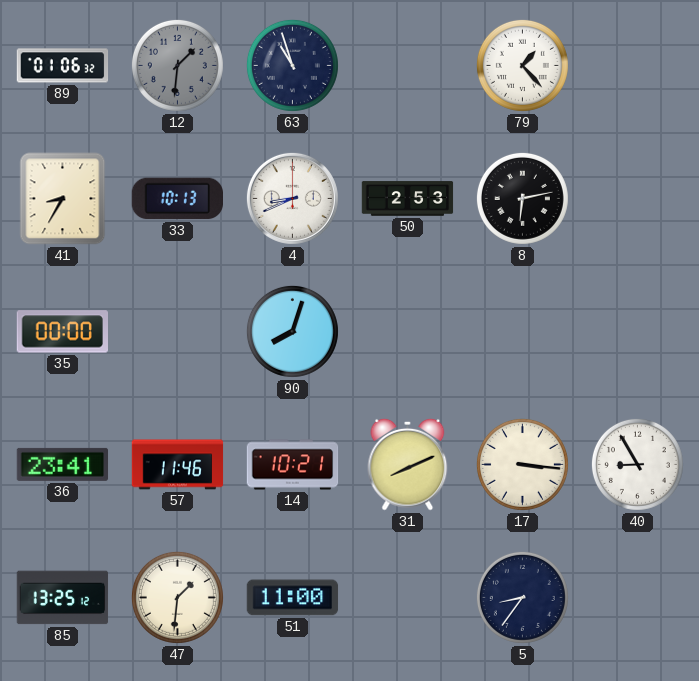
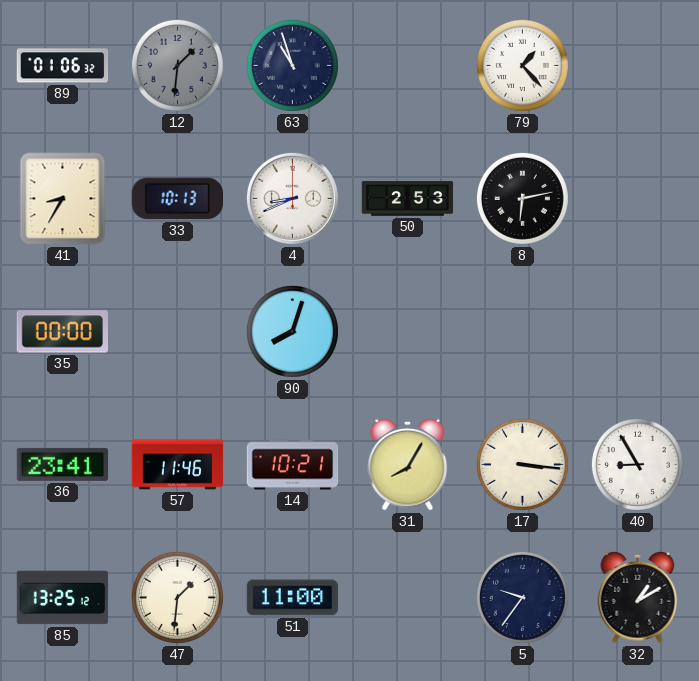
31: 8:11 -> 8:05
5: 8:36 -> 9:36
32: none -> 1:10
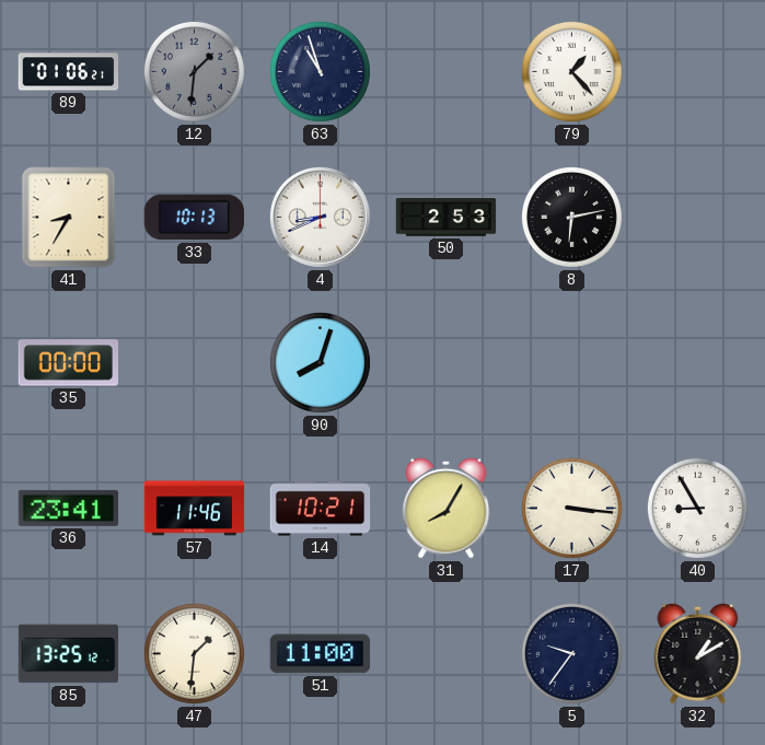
89: 01:06:32 -> 01:06:21
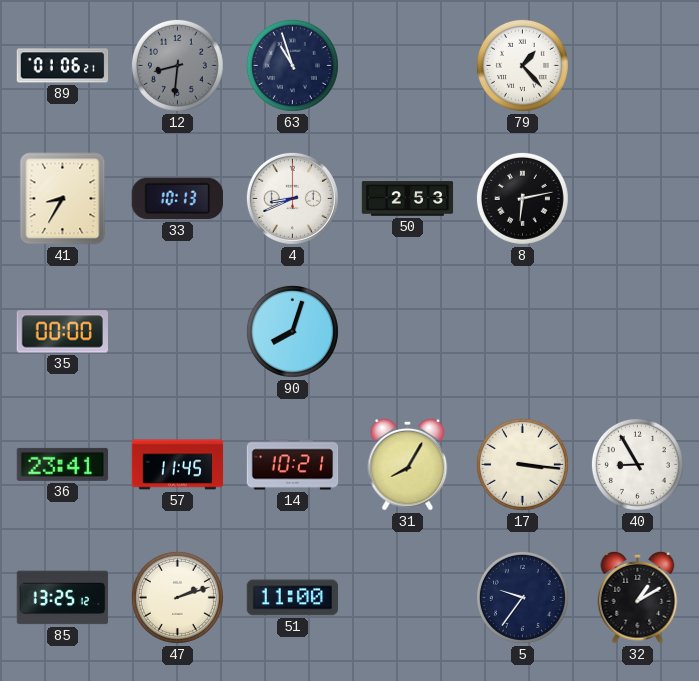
12: 1:31 -> 8:31
57: 11:46 -> 11:45
47: 1:31 -> 2:12
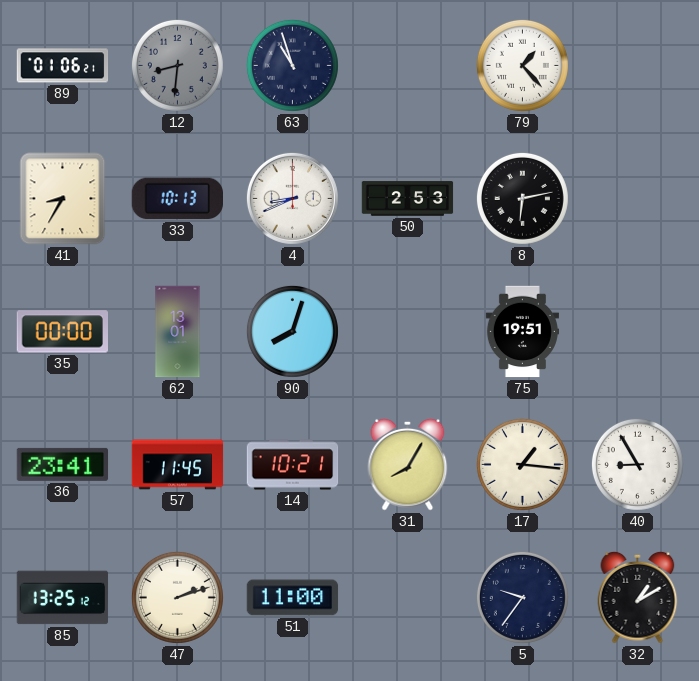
62: none -> 13:01
75: none -> 19:51
17: 3:16 -> 1:16
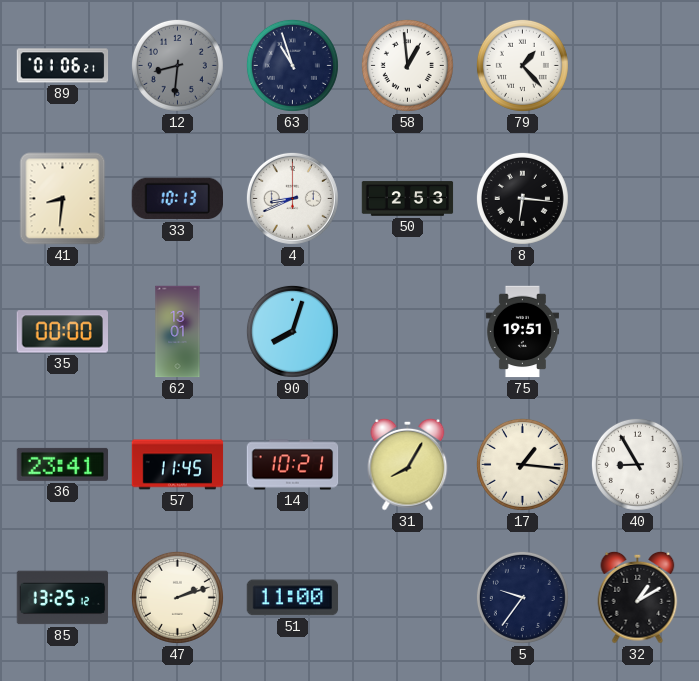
58: none -> 12:59
41: 8:35 -> 8:31
8: 6:13 -> 6:16
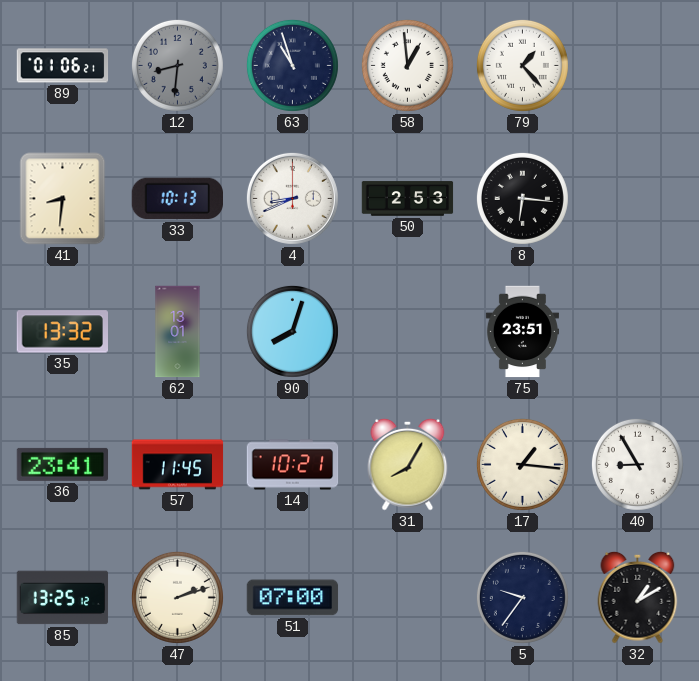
35: 00:00 -> 13:32
75: 19:51 -> 23:51
51: 11:00 -> 07:00
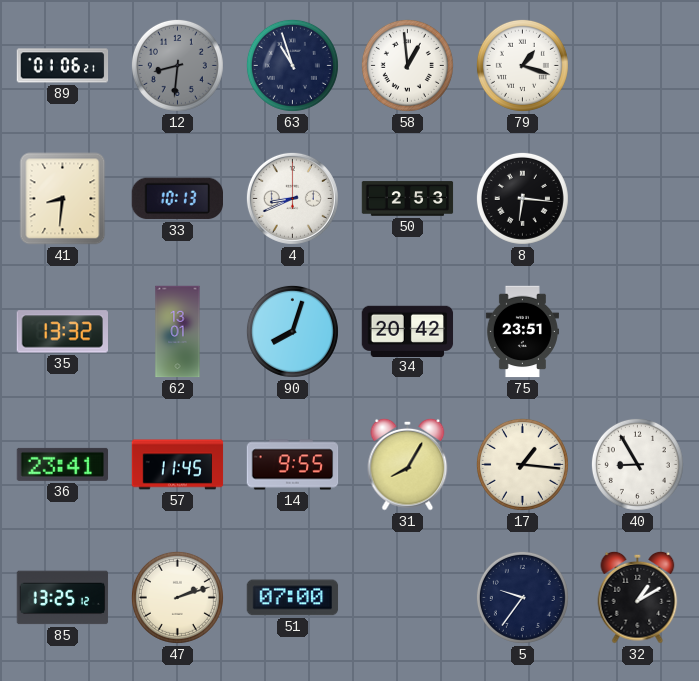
79: 1:23 -> 1:18
34: none -> 20:42
14: 10:21 -> 9:55
